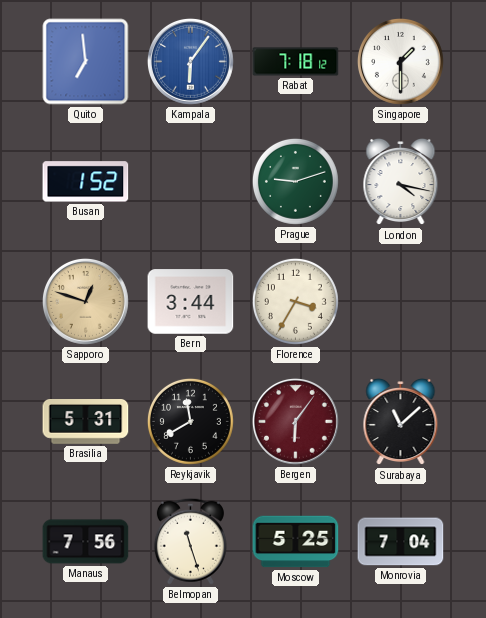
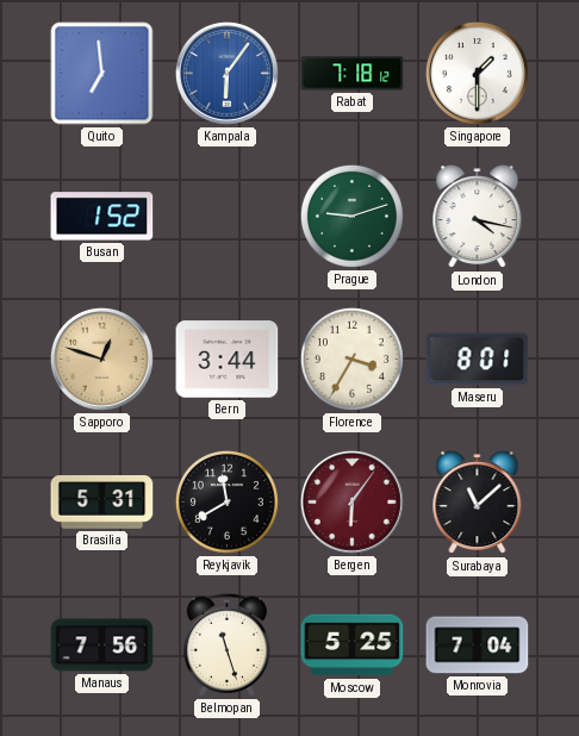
Maseru: none -> 8:01
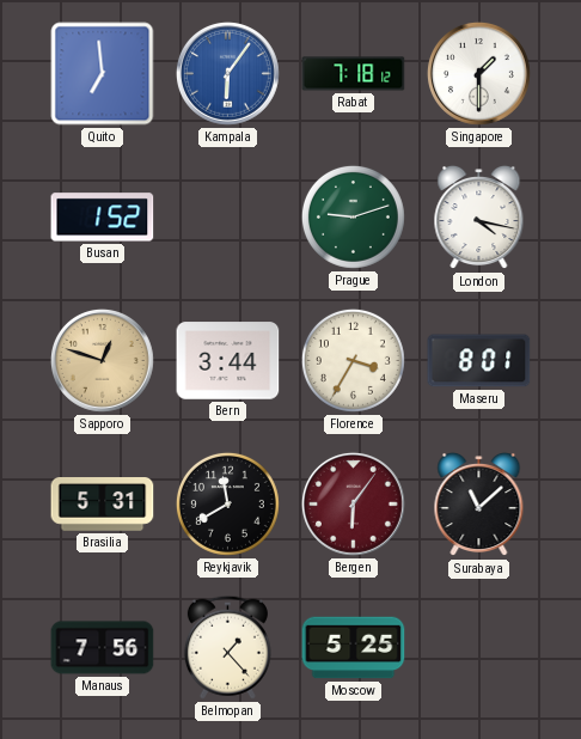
Belmopan: 11:27 -> 1:23
Monrovia: 7:04 -> none
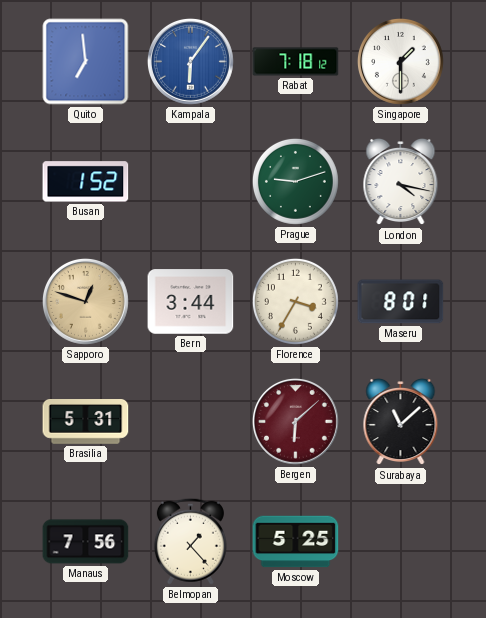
Reykjavik: 11:40 -> none
Bergen: 6:06 -> 6:08
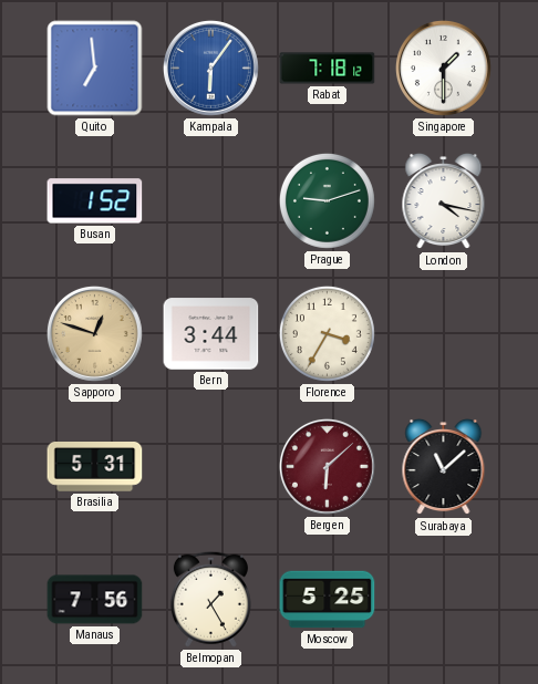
Maseru: 8:01 -> none
Belmopan: 1:23 -> 1:25
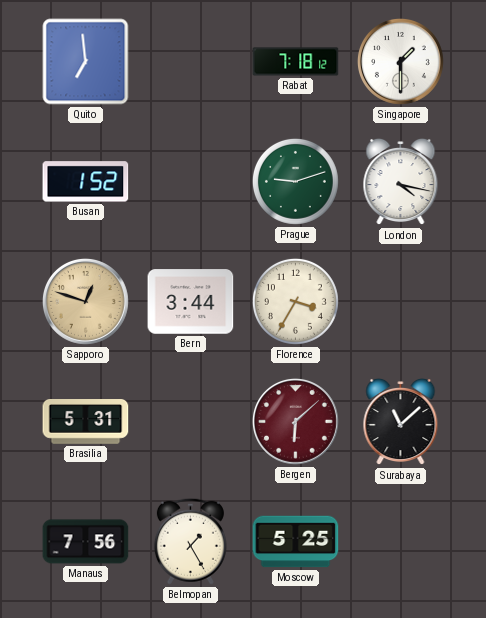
Kampala: 6:06 -> none
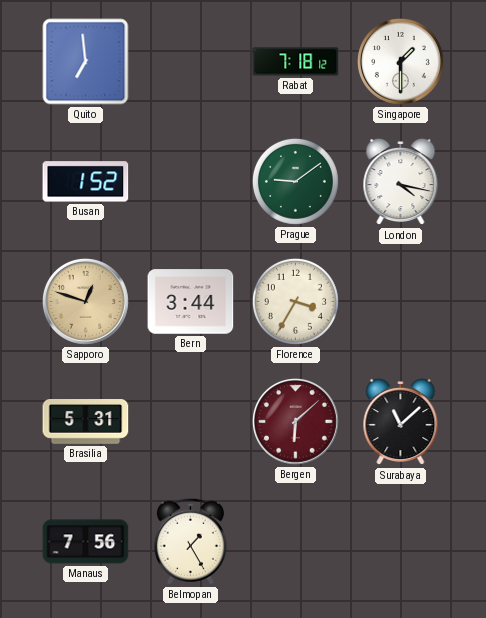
Prague: 9:12 -> 9:09
Moscow: 5:25 -> none
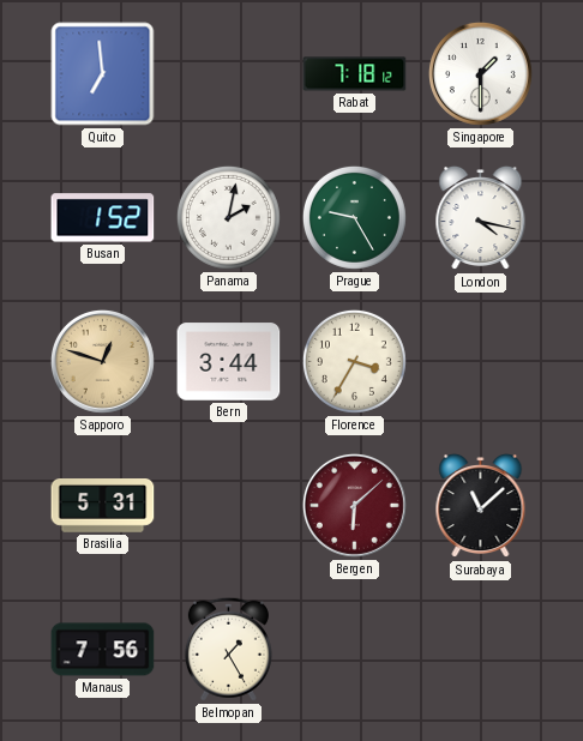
Panama: none -> 2:02
Prague: 9:09 -> 9:25
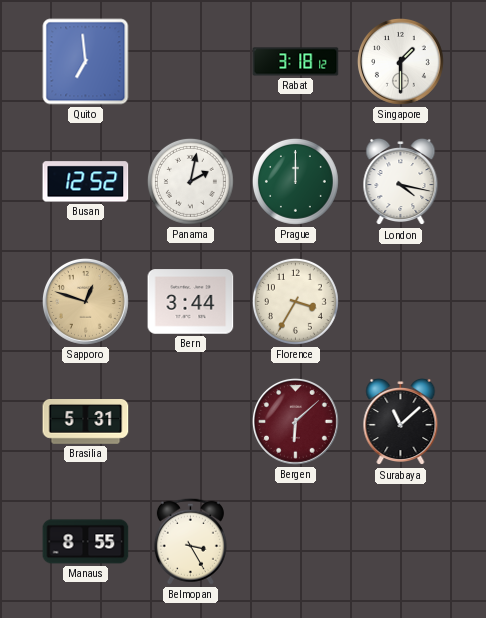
Rabat: 7:18 -> 3:18
Busan: 1:52 -> 12:52
Prague: 9:25 -> 12:00
Manaus: 7:56 -> 8:55
Belmopan: 1:25 -> 3:25
